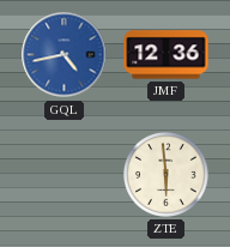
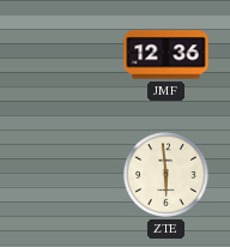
GQL: 4:43 -> none
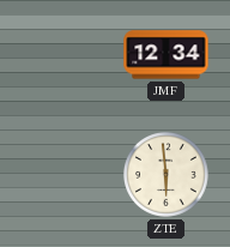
JMF: 12:36 -> 12:34
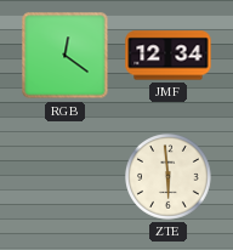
RGB: none -> 12:21
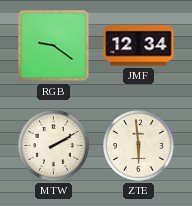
RGB: 12:21 -> 9:21
MTW: none -> 2:10
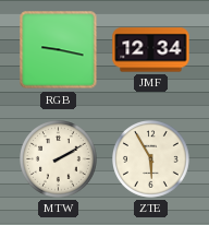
RGB: 9:21 -> 9:17
ZTE: 5:59 -> 5:55
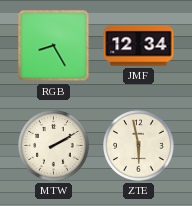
RGB: 9:17 -> 8:25
ZTE: 5:55 -> 5:58
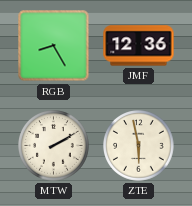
JMF: 12:34 -> 12:36
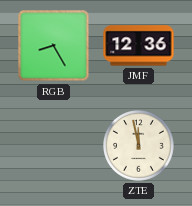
MTW: 2:10 -> none
ZTE: 5:58 -> 11:58
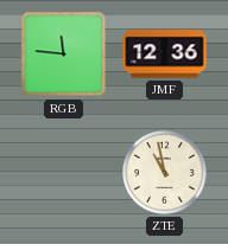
RGB: 8:25 -> 11:46
ZTE: 11:58 -> 10:58
